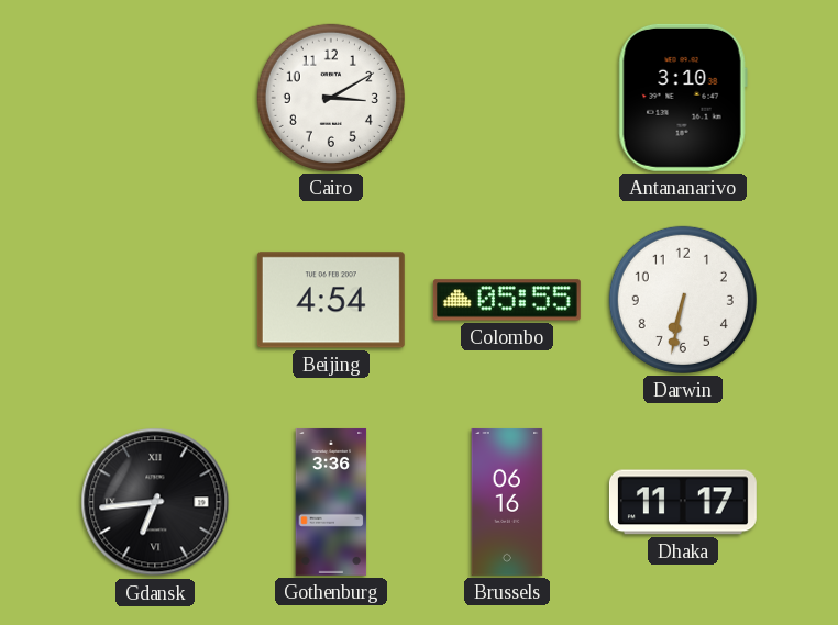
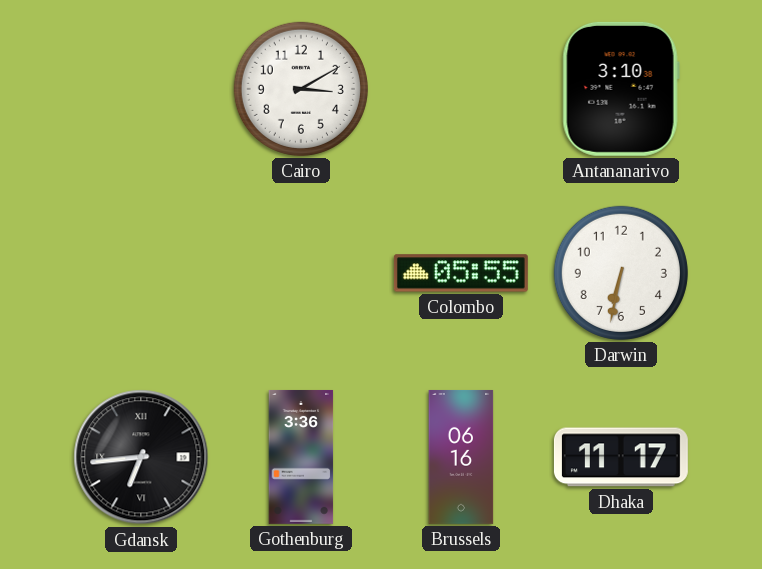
Beijing: 4:54 -> none
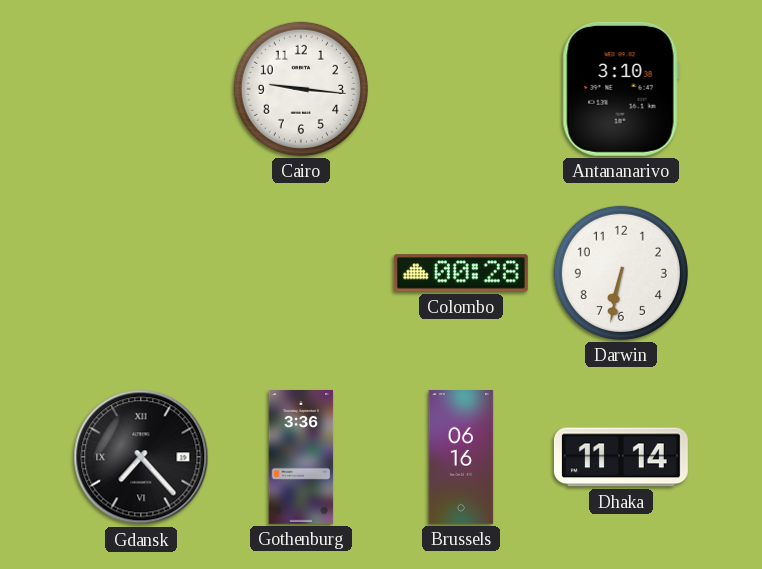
Cairo: 3:10 -> 9:16
Colombo: 05:55 -> 00:28
Gdansk: 6:44 -> 7:23
Dhaka: 11:17 -> 11:14
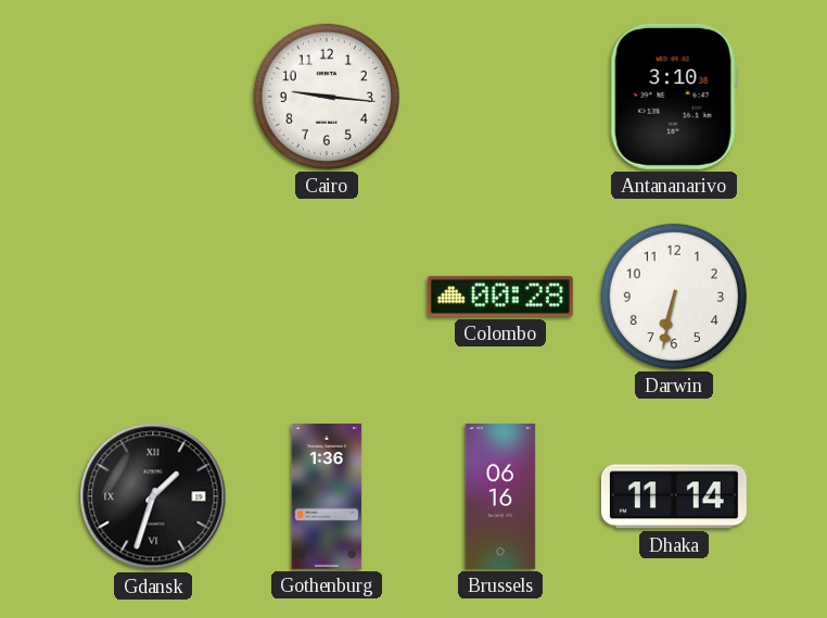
Gdansk: 7:23 -> 1:33
Gothenburg: 3:36 -> 1:36
